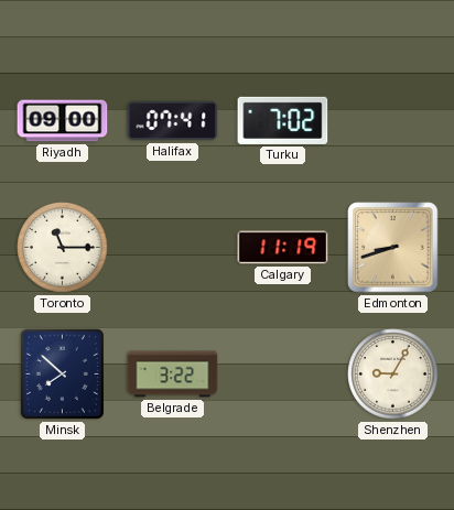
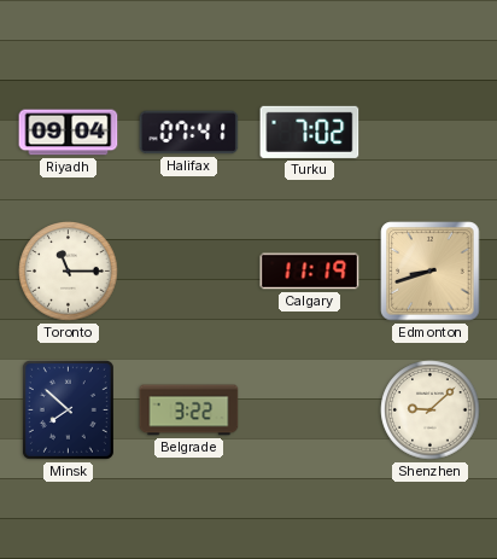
Riyadh: 09:00 -> 09:04
Shenzhen: 9:05 -> 9:08
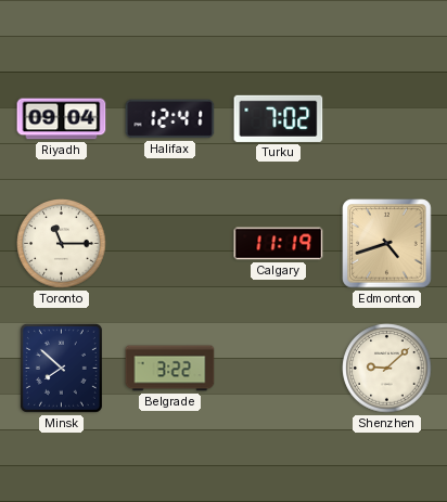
Halifax: 07:41 -> 12:41
Edmonton: 8:42 -> 4:42
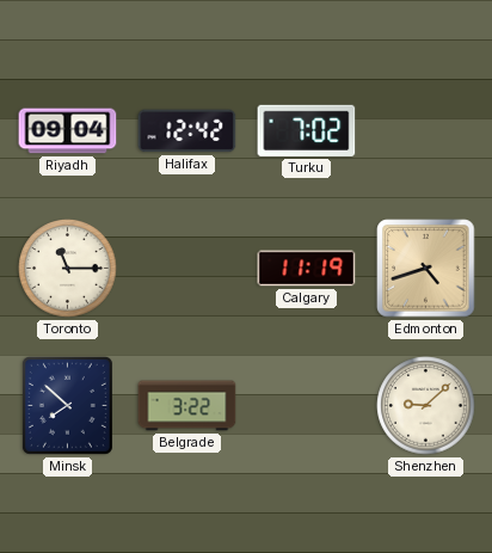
Halifax: 12:41 -> 12:42
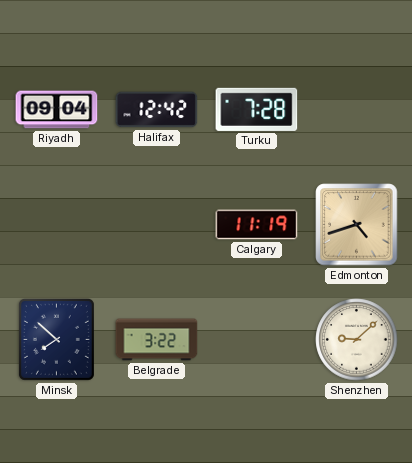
Turku: 7:02 -> 7:28
Toronto: 11:15 -> none
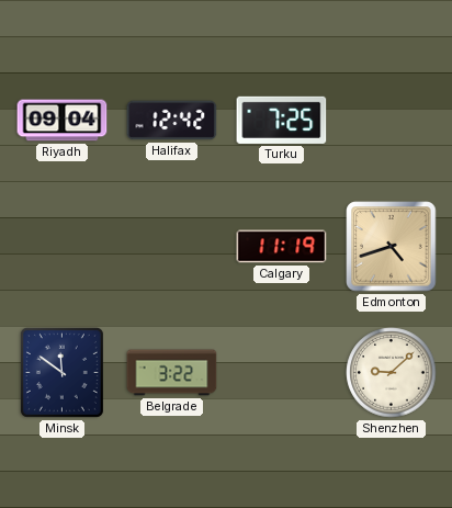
Turku: 7:28 -> 7:25
Minsk: 7:52 -> 11:51
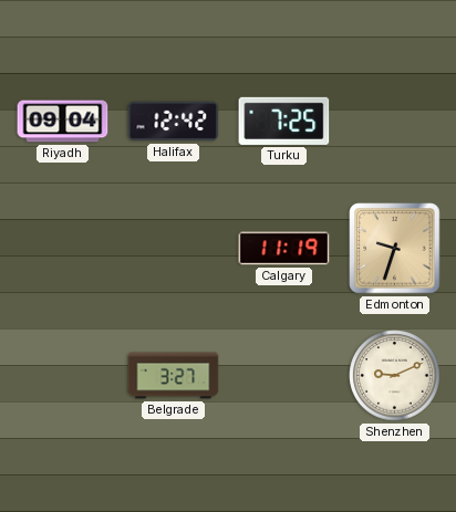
Edmonton: 4:42 -> 9:33
Minsk: 11:51 -> none
Belgrade: 3:22 -> 3:27
Shenzhen: 9:08 -> 9:11
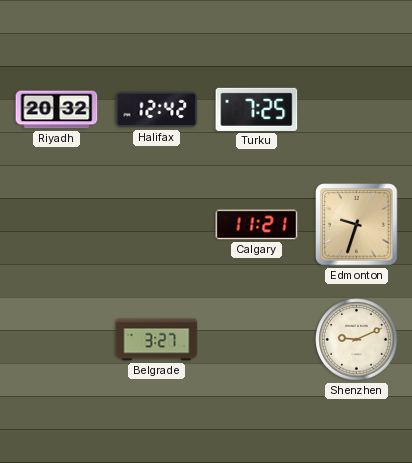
Riyadh: 09:04 -> 20:32
Calgary: 11:19 -> 11:21
